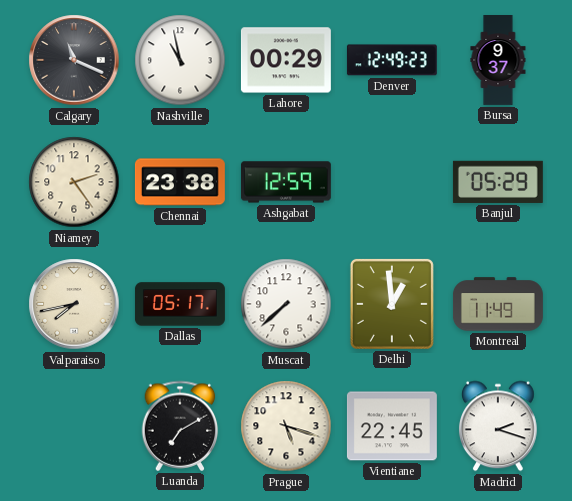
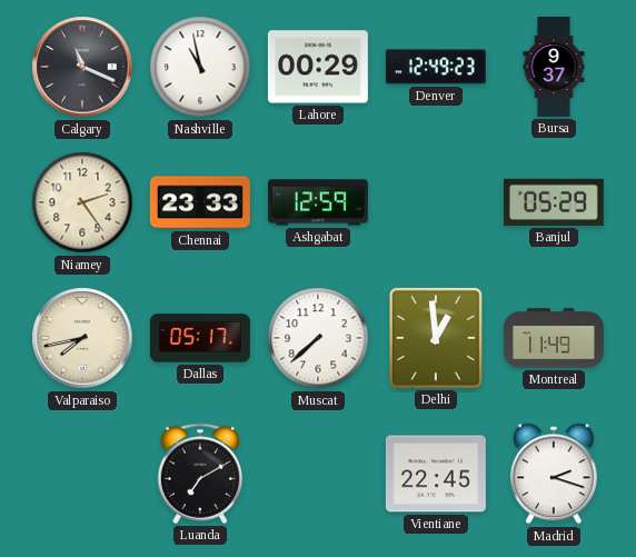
Chennai: 23:38 -> 23:33
Prague: 5:18 -> none
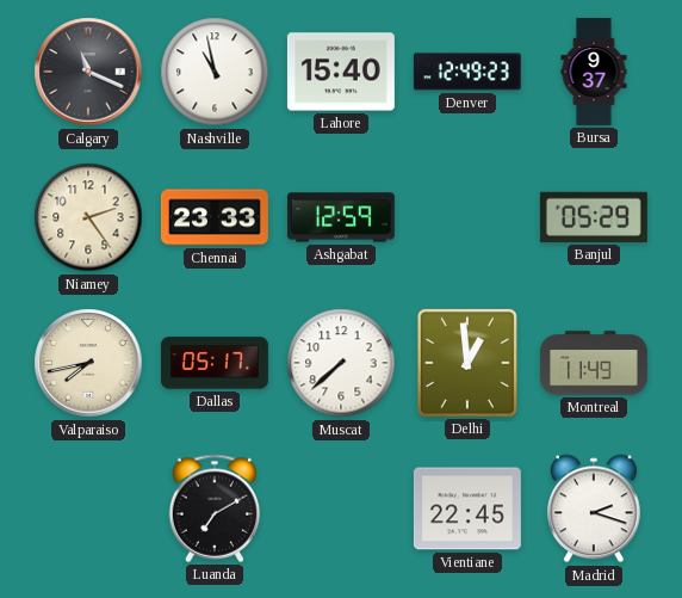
Lahore: 00:29 -> 15:40
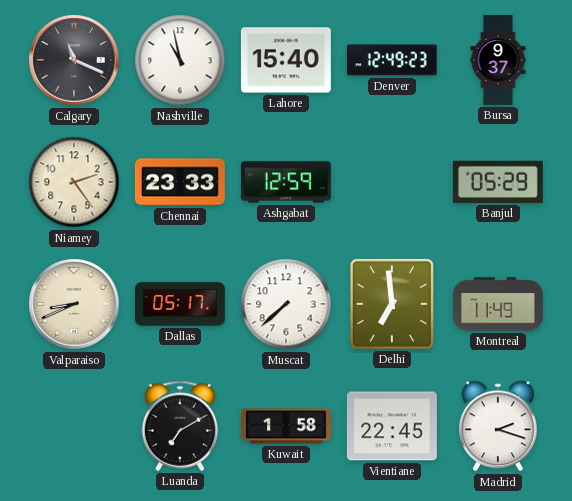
Valparaiso: 7:43 -> 8:41
Delhi: 12:59 -> 6:59
Kuwait: none -> 1:58
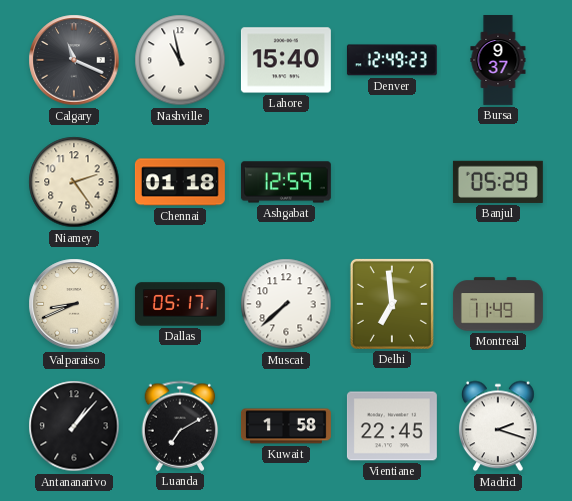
Chennai: 23:33 -> 01:18
Antananarivo: none -> 1:07
